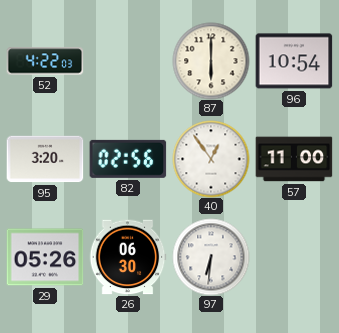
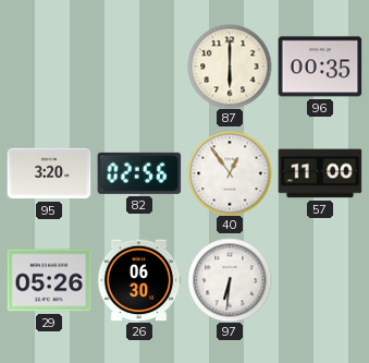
52: 4:22 -> none
96: 10:54 -> 00:35
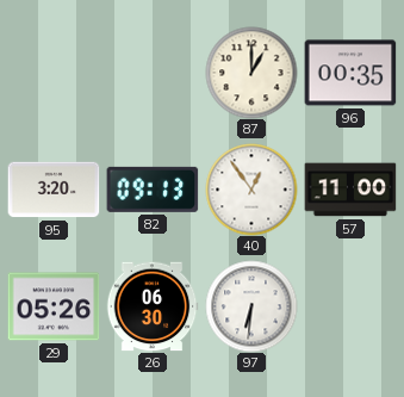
87: 6:00 -> 1:00
82: 02:56 -> 09:13
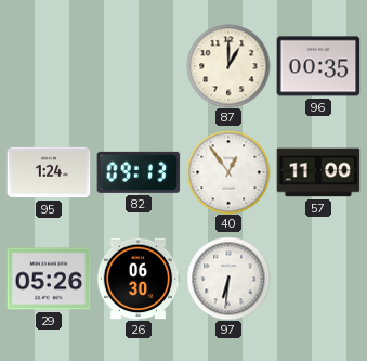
95: 3:20 -> 1:24
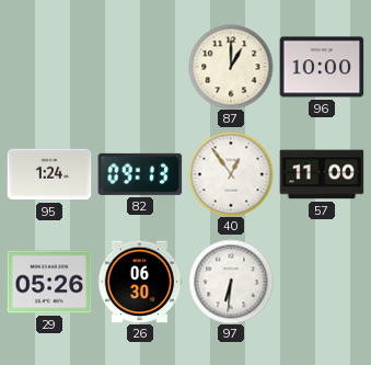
96: 00:35 -> 10:00
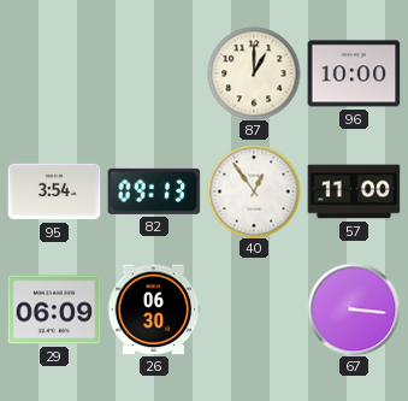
95: 1:24 -> 3:54
29: 05:26 -> 06:09
97: 6:31 -> none
67: none -> 3:16
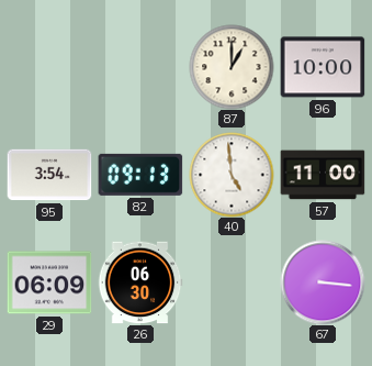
40: 12:54 -> 4:59
